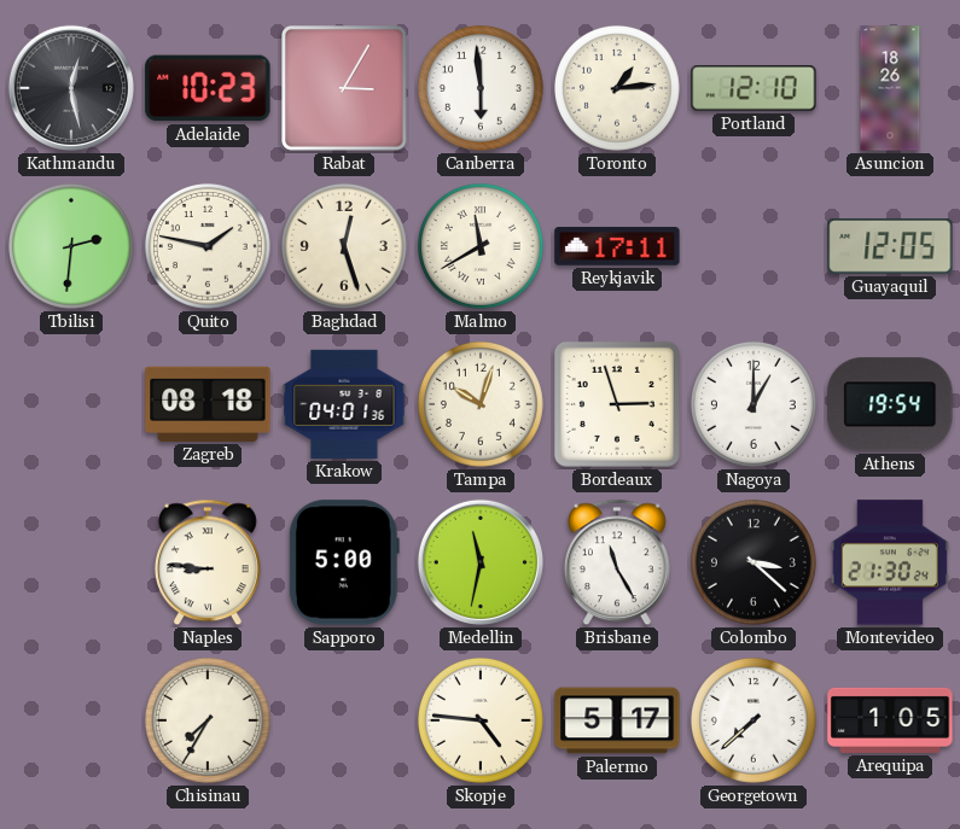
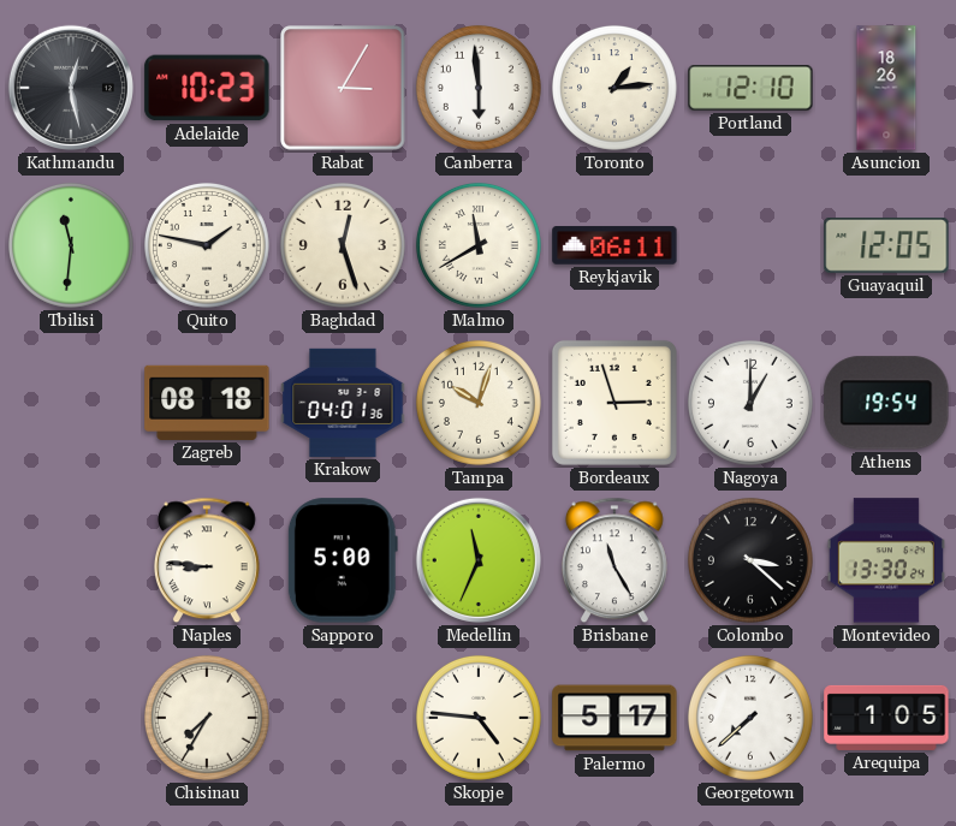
Tbilisi: 2:31 -> 11:31
Reykjavik: 17:11 -> 06:11
Medellin: 11:32 -> 11:34
Montevideo: 21:30 -> 13:30
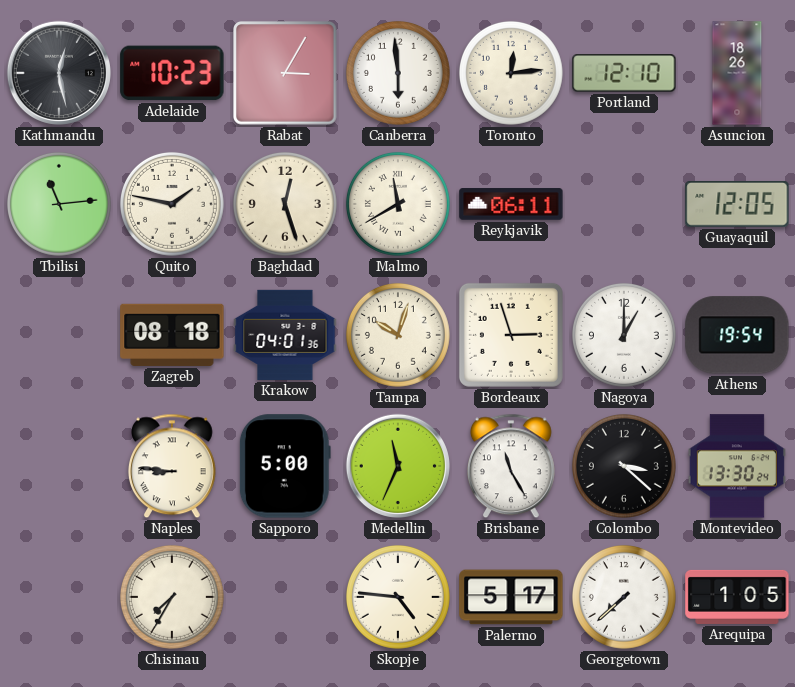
Toronto: 1:14 -> 12:14
Tbilisi: 11:31 -> 11:14
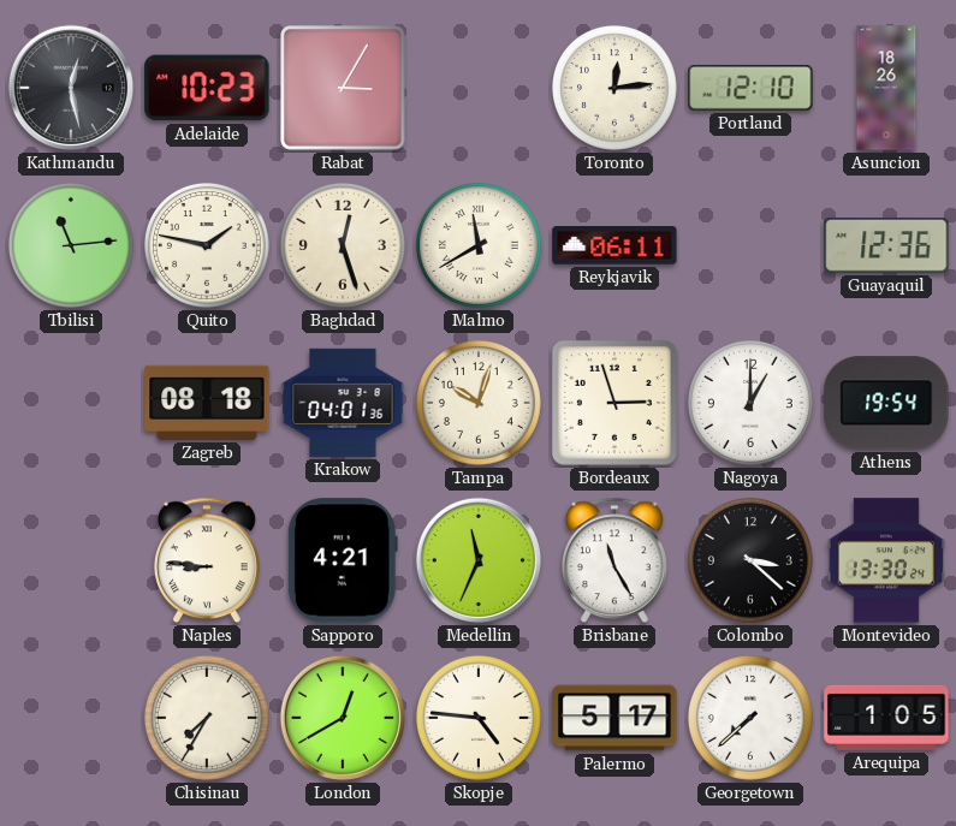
Canberra: 5:59 -> none
Guayaquil: 12:05 -> 12:36
Sapporo: 5:00 -> 4:21
London: none -> 12:40
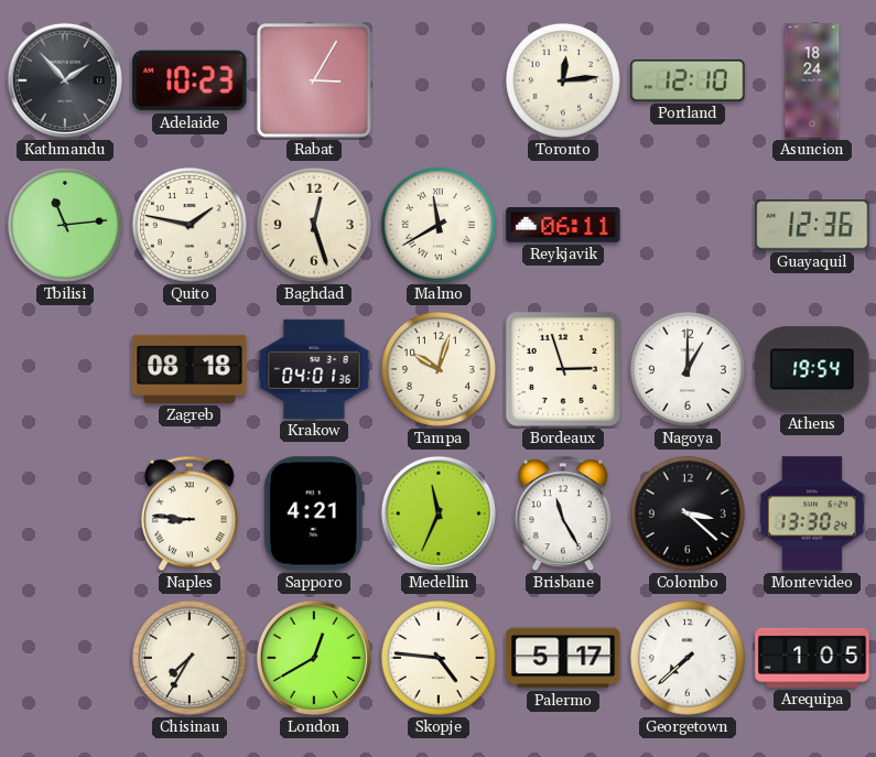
Kathmandu: 12:28 -> 1:53
Asuncion: 18:26 -> 18:24
